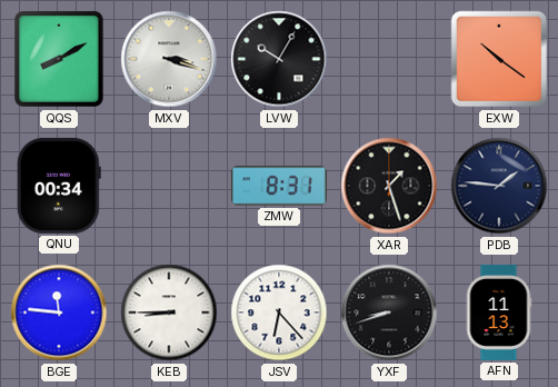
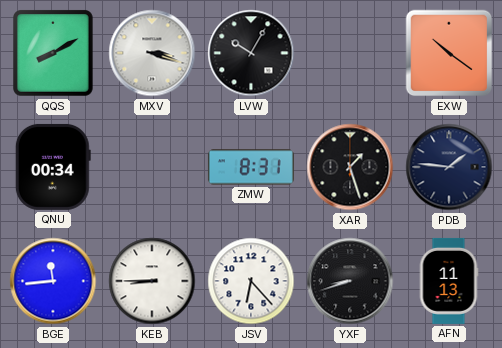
BGE: 11:46 -> 11:44
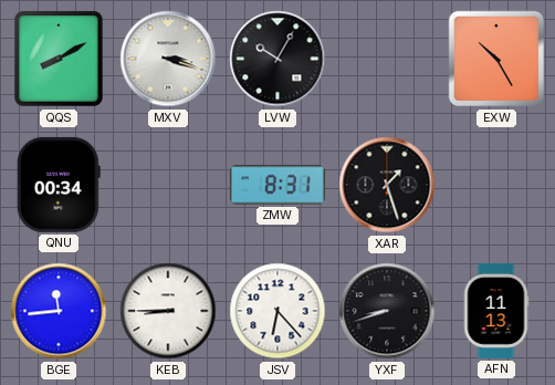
EXW: 10:21 -> 10:25
PDB: 1:46 -> none
